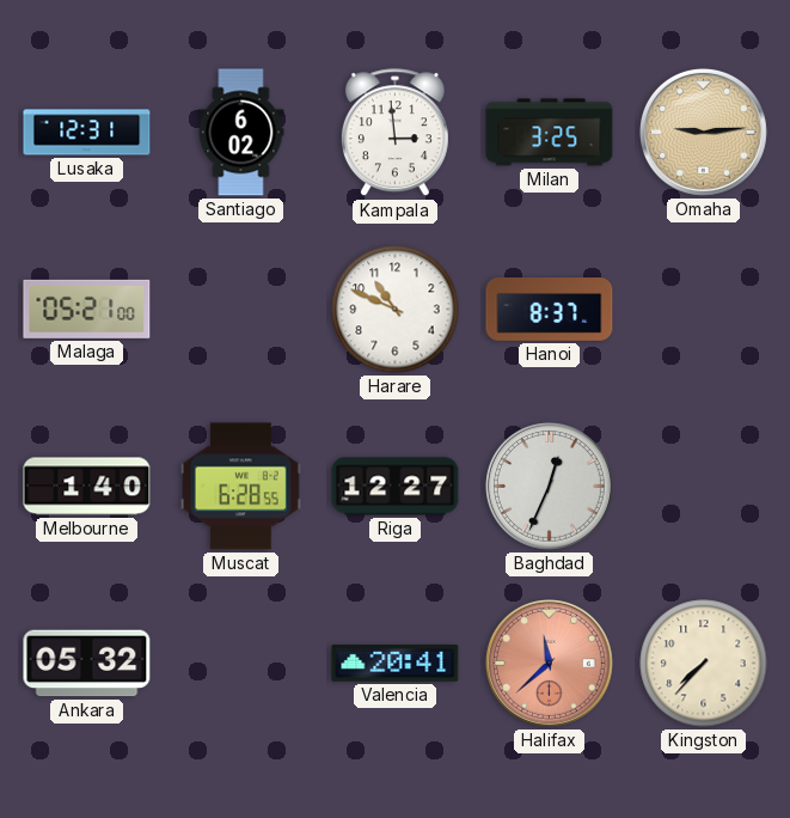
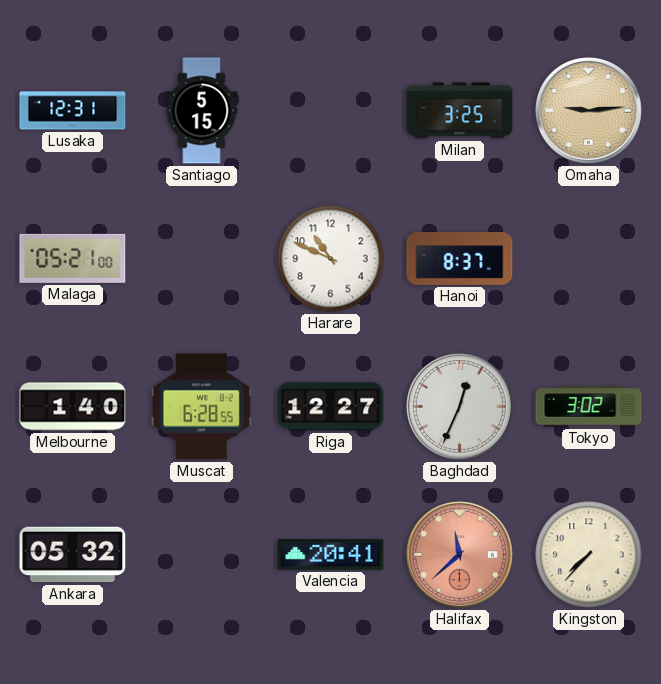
Santiago: 6:02 -> 5:15
Kampala: 2:59 -> none
Tokyo: none -> 3:02
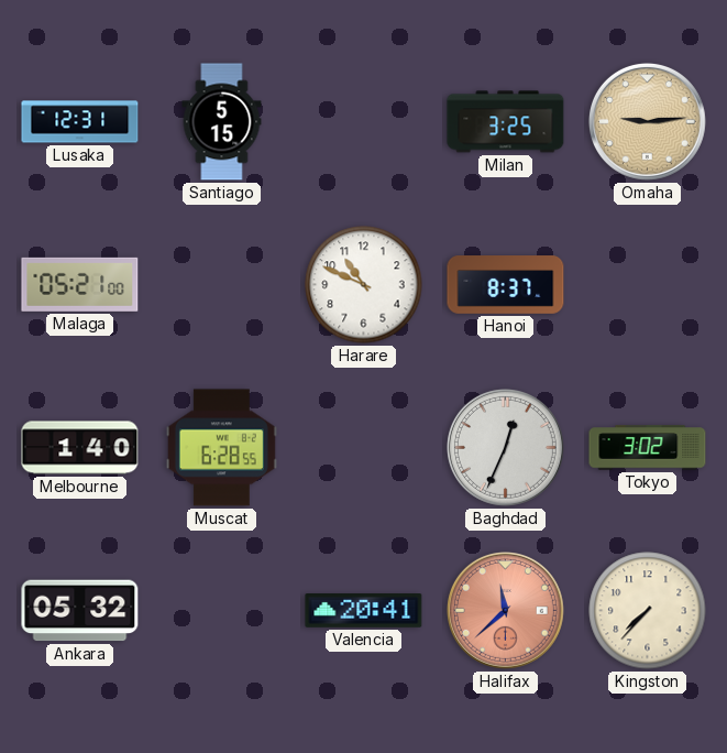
Riga: 12:27 -> none
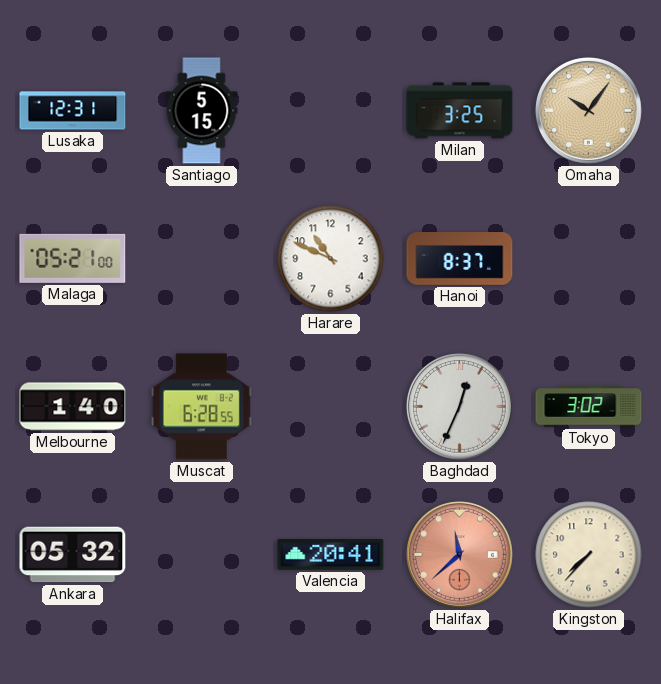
Omaha: 9:14 -> 10:06
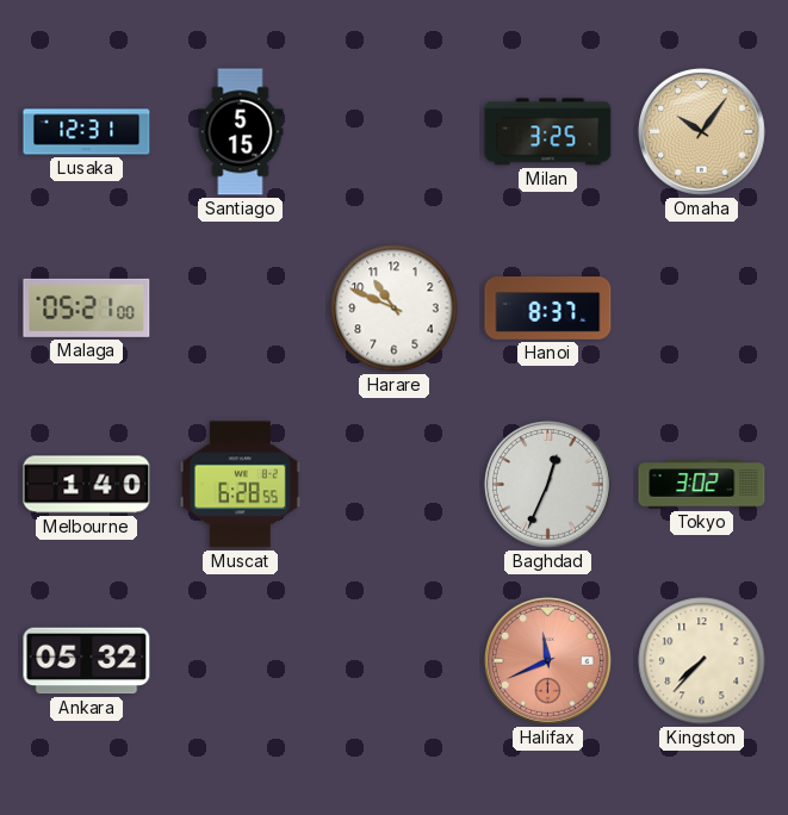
Valencia: 20:41 -> none
Halifax: 11:38 -> 11:41
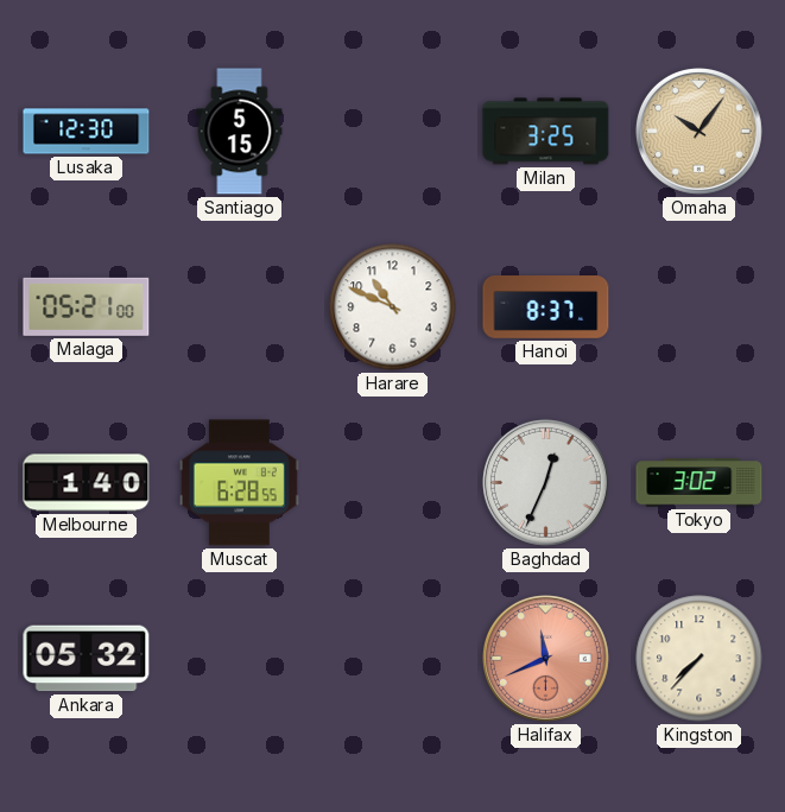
Lusaka: 12:31 -> 12:30
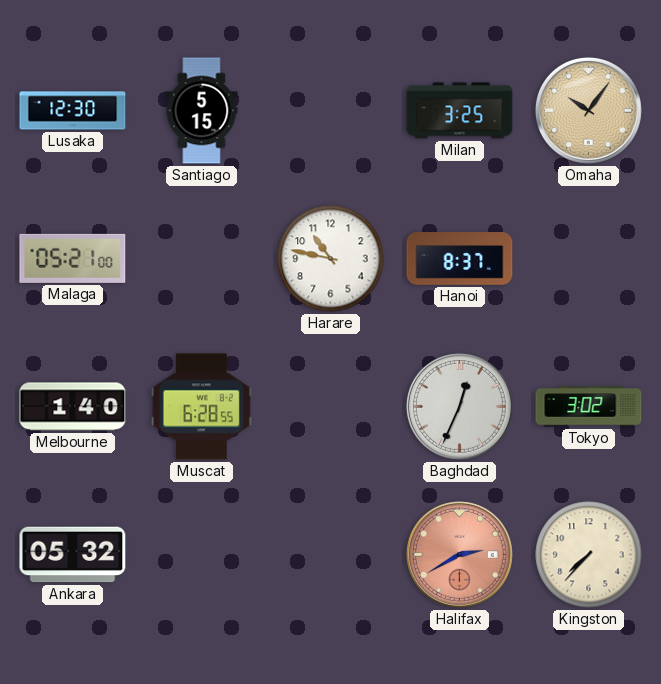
Harare: 10:49 -> 10:47
Halifax: 11:41 -> 2:40
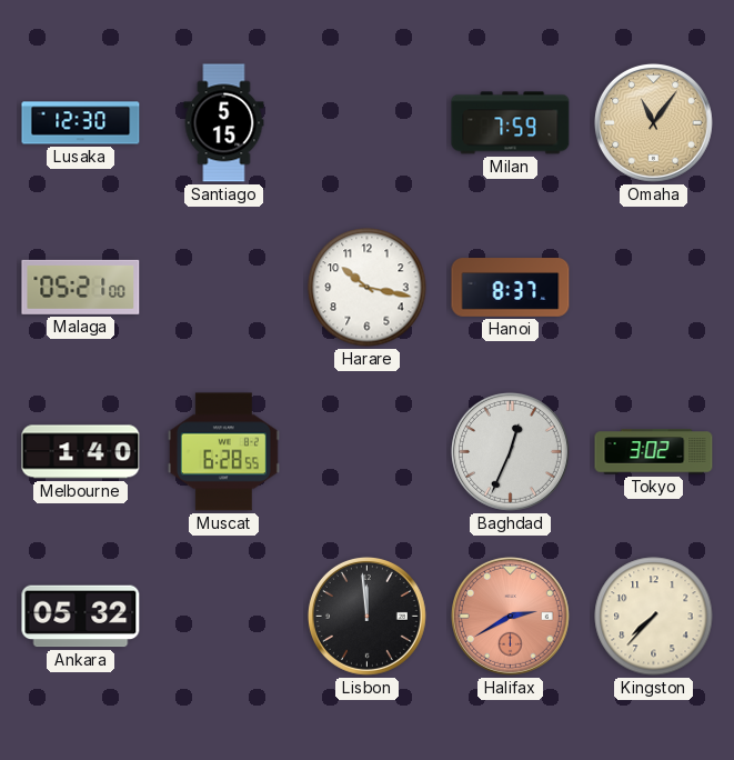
Milan: 3:25 -> 7:59
Omaha: 10:06 -> 11:06
Harare: 10:47 -> 10:17
Lisbon: none -> 11:59
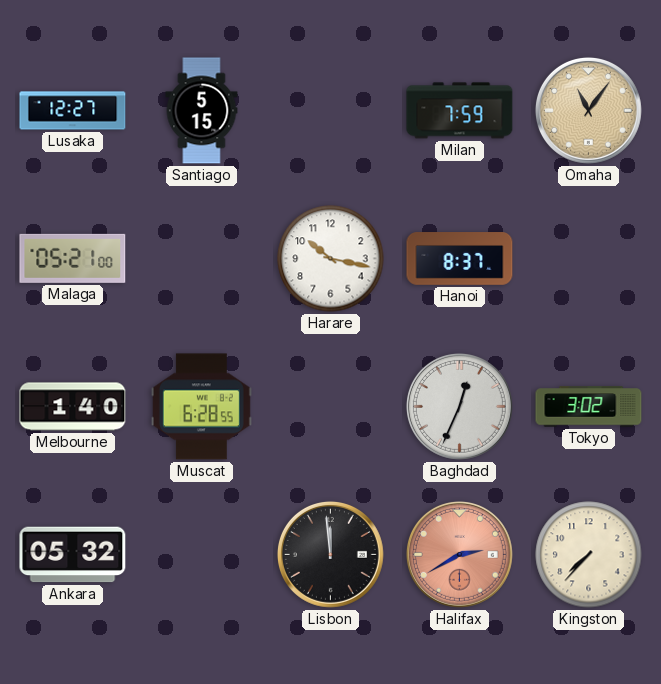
Lusaka: 12:30 -> 12:27
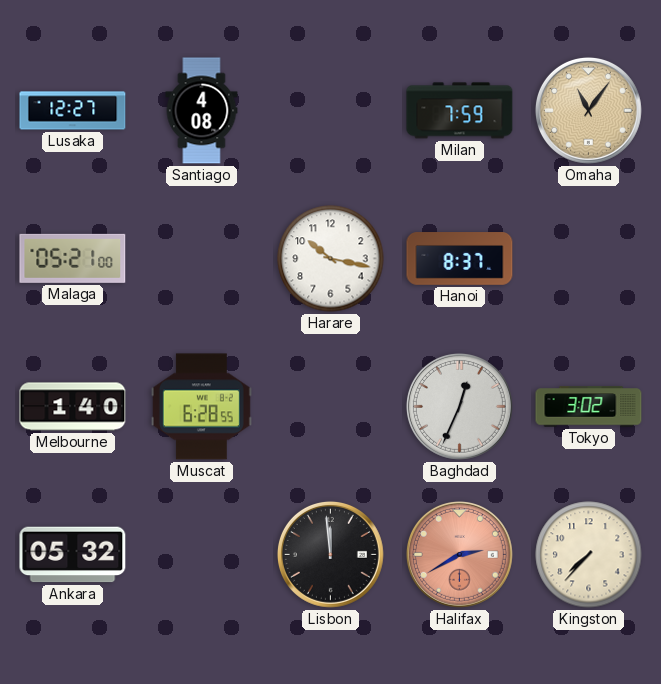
Santiago: 5:15 -> 4:08
